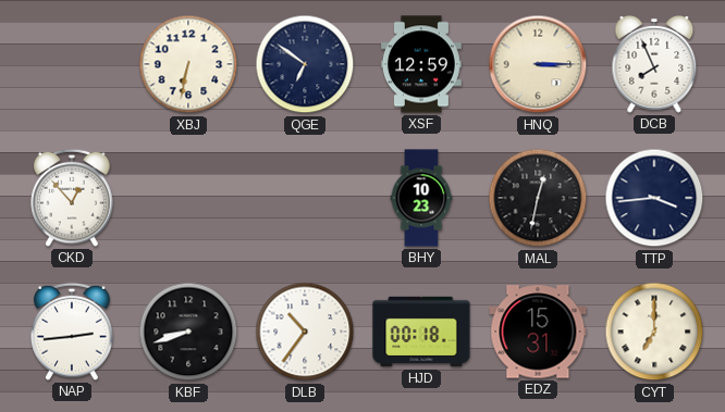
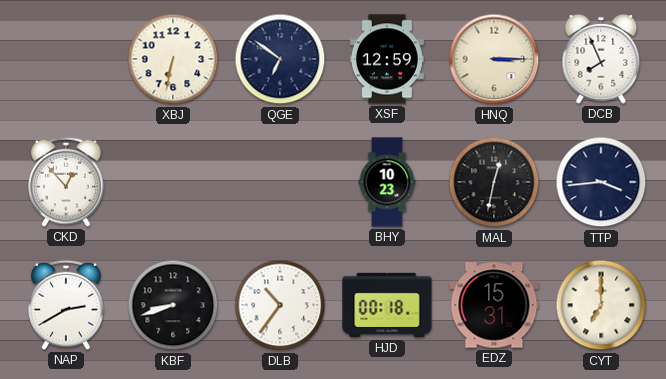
NAP: 2:44 -> 2:40
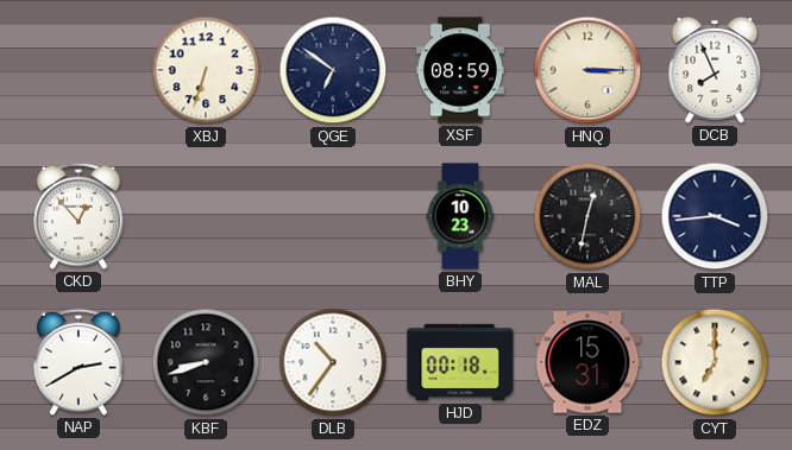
XBJ: 6:32 -> 6:33
XSF: 12:59 -> 08:59
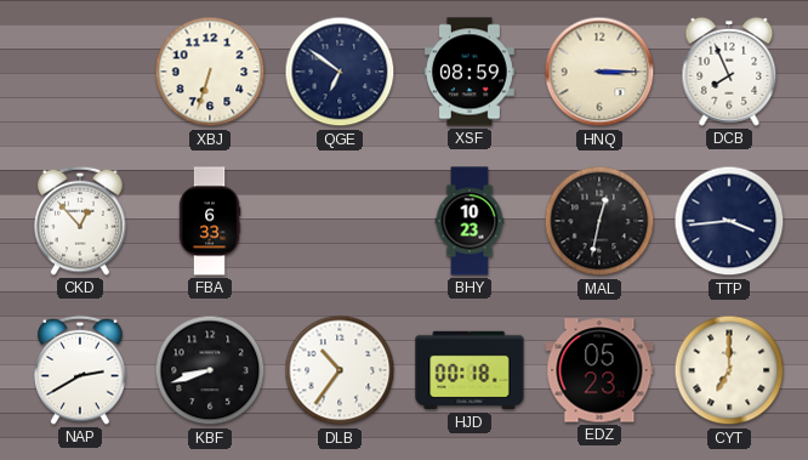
FBA: none -> 6:33
EDZ: 15:31 -> 05:23
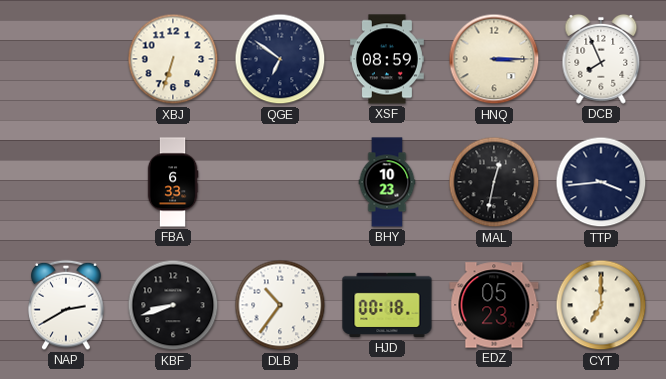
CKD: 12:53 -> none
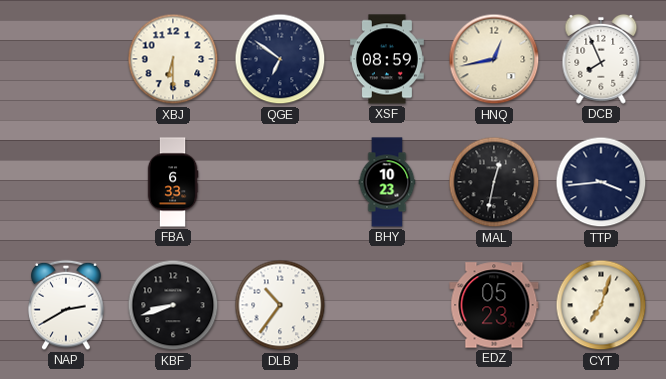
XBJ: 6:33 -> 6:30
HNQ: 3:15 -> 12:43
HJD: 00:18 -> none
CYT: 7:00 -> 7:03
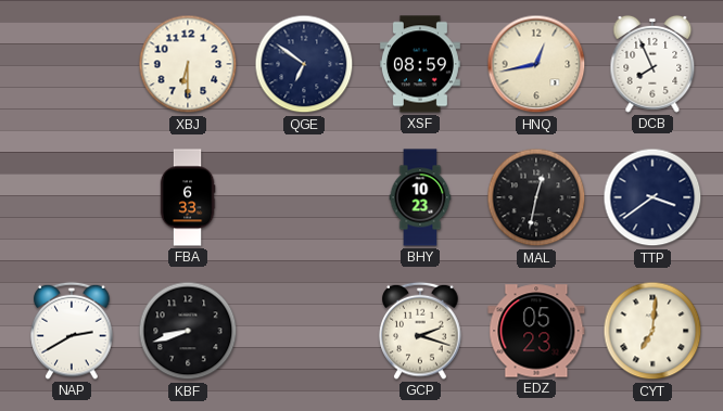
TTP: 3:44 -> 3:39
DLB: 10:36 -> none
GCP: none -> 2:18
CYT: 7:03 -> 7:01
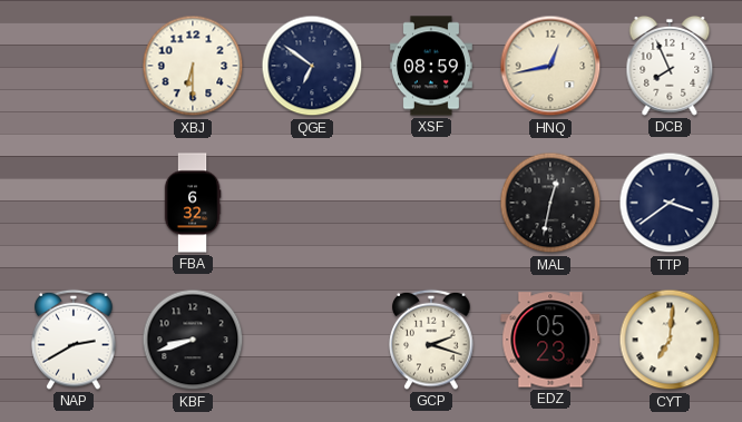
FBA: 6:33 -> 6:32
BHY: 10:23 -> none
